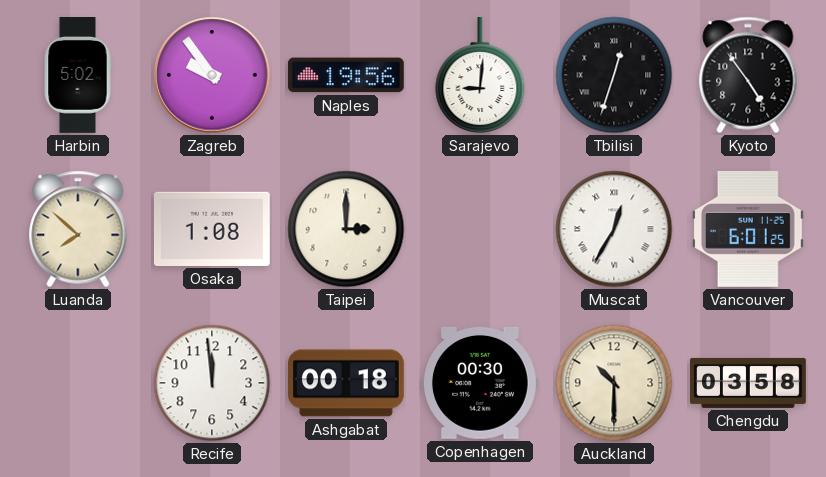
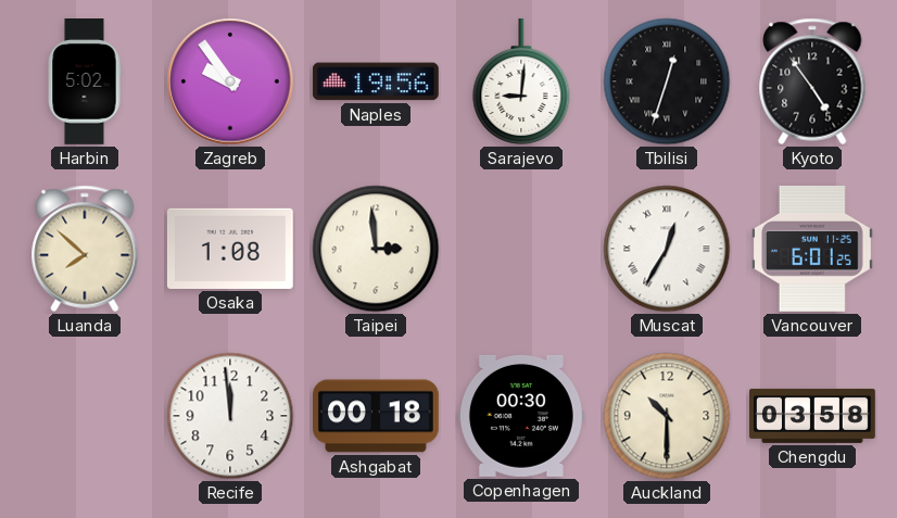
Taipei: 3:00 -> 2:59
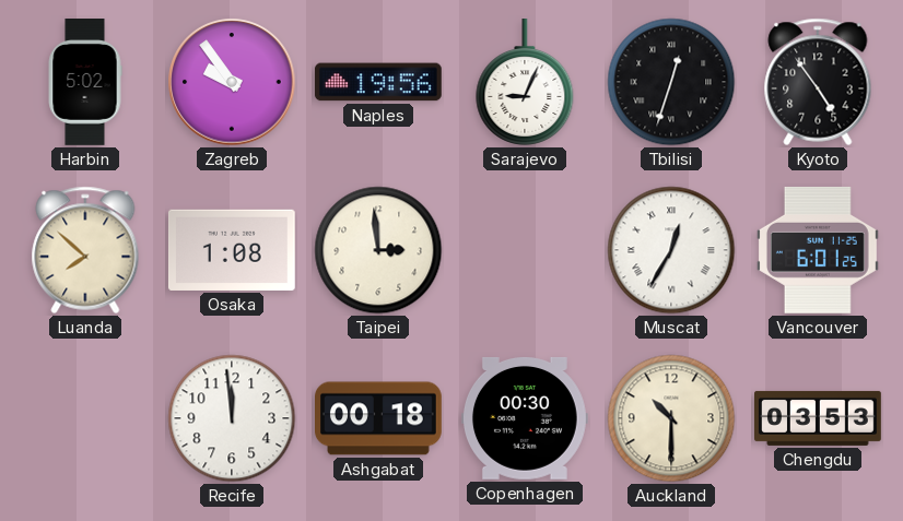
Sarajevo: 9:01 -> 9:04
Chengdu: 03:58 -> 03:53
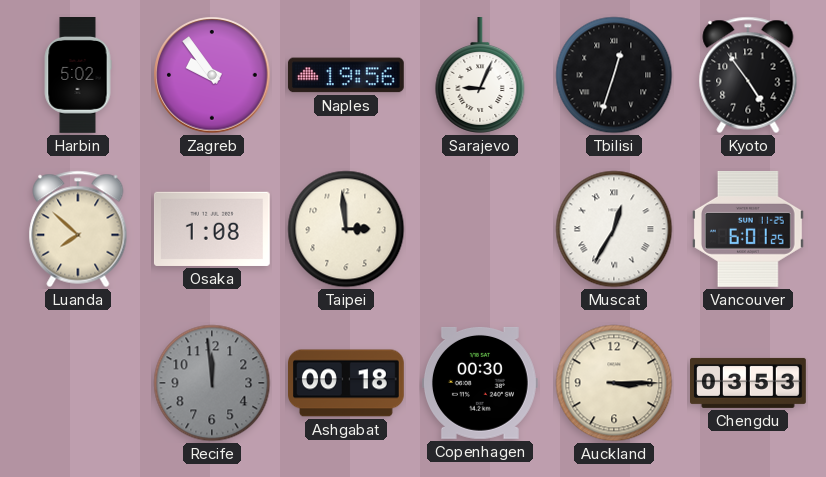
Recife dial: white -> grey
Auckland: 10:30 -> 3:15
